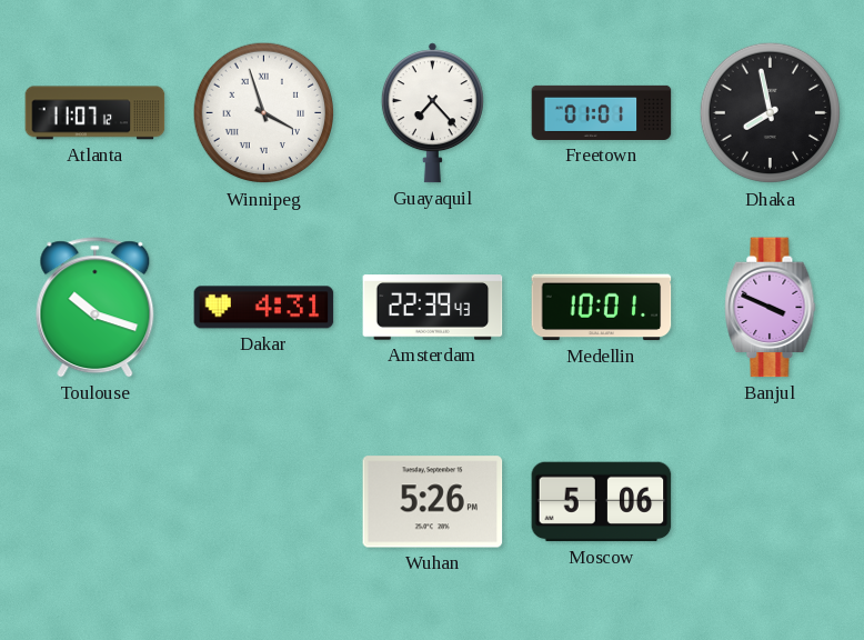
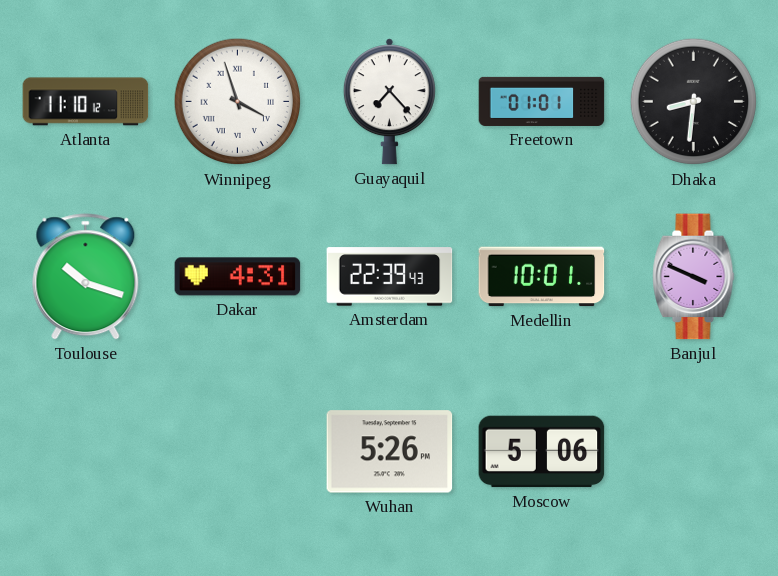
Atlanta: 11:07 -> 11:10
Dhaka: 7:58 -> 8:31
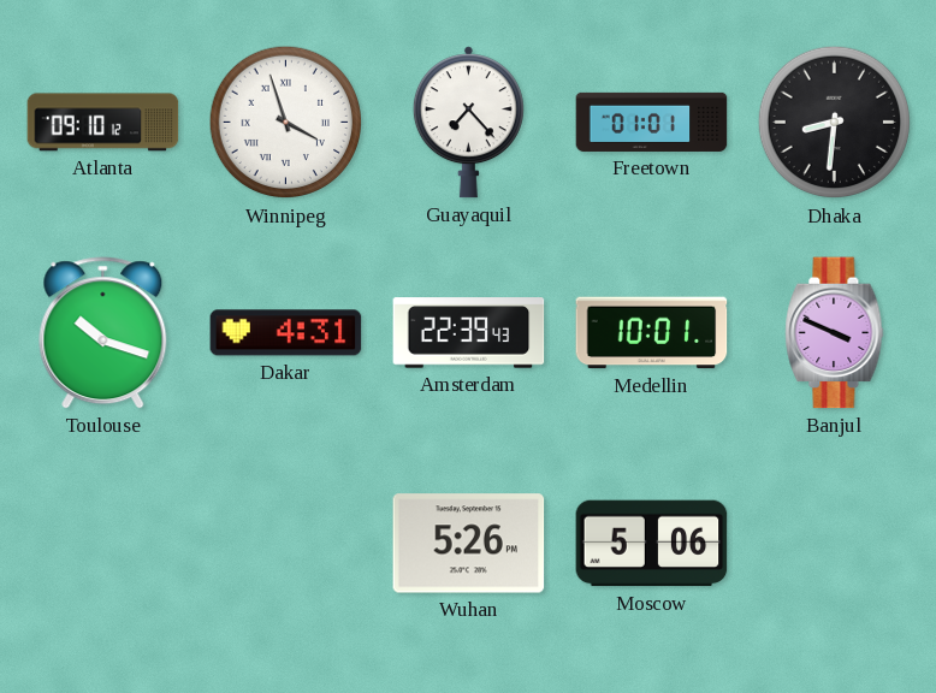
Atlanta: 11:10 -> 09:10
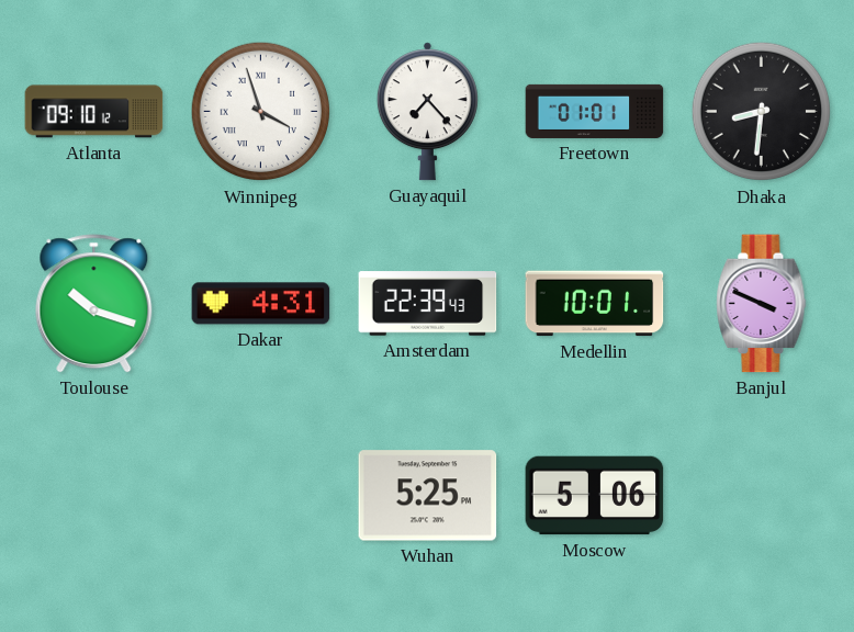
Wuhan: 5:26 -> 5:25
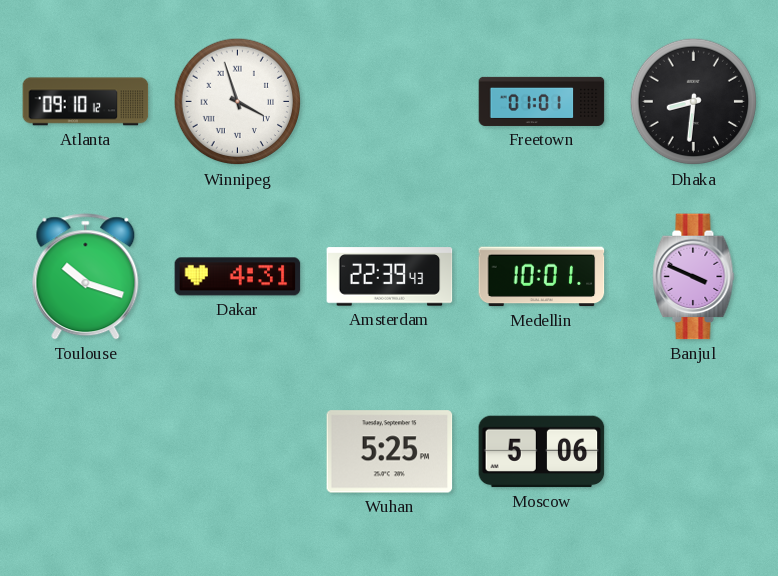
Guayaquil: 7:23 -> none
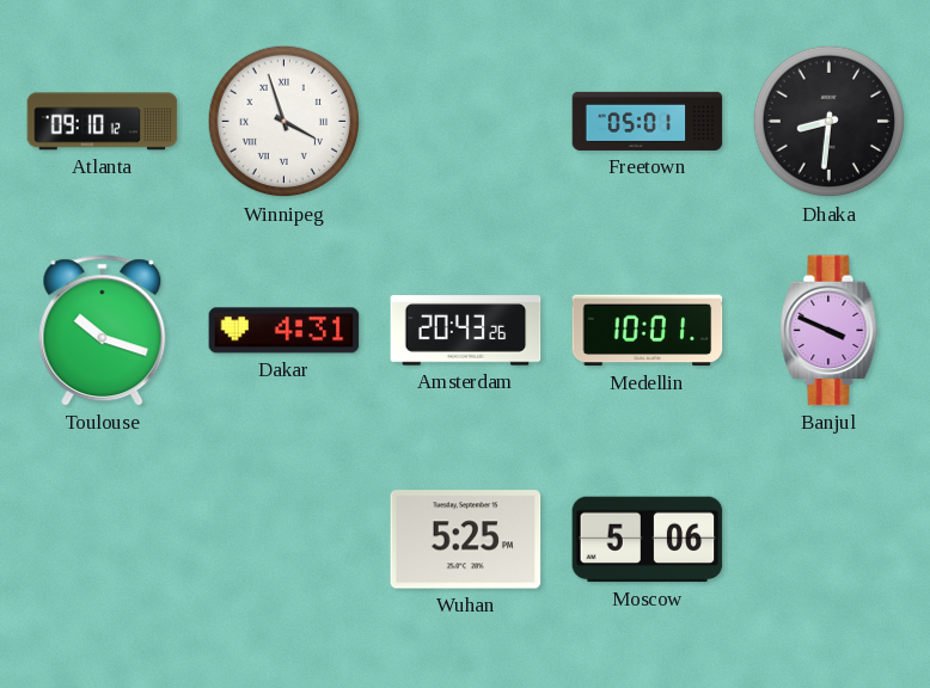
Freetown: 01:01 -> 05:01
Amsterdam: 22:39 -> 20:43
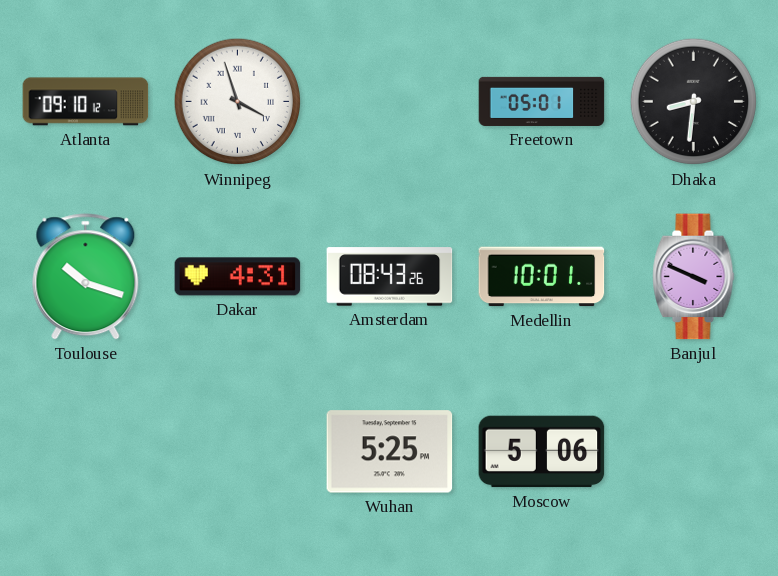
Amsterdam: 20:43 -> 08:43
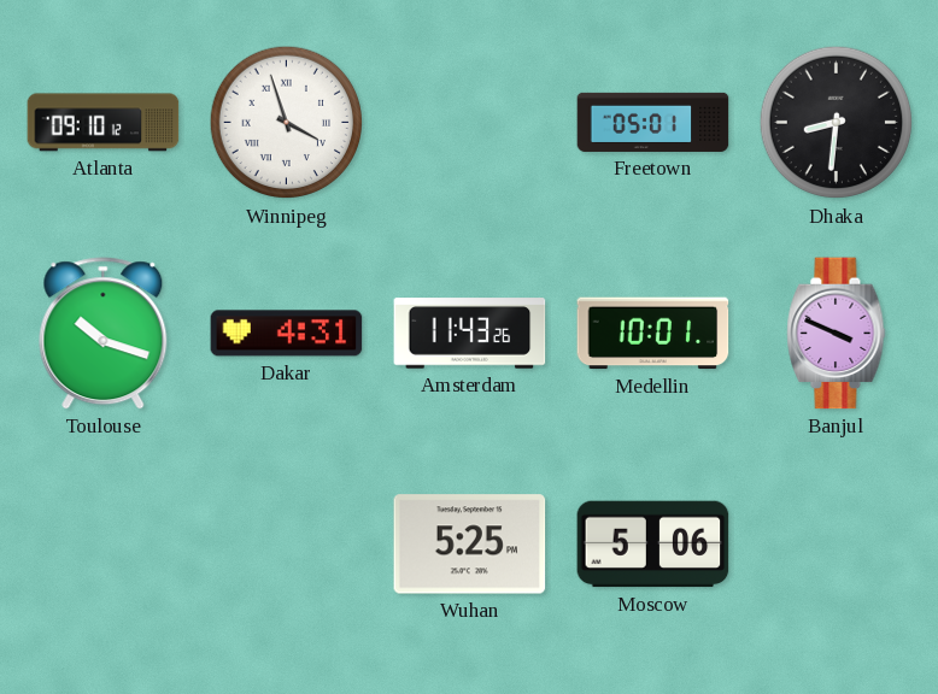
Amsterdam: 08:43 -> 11:43
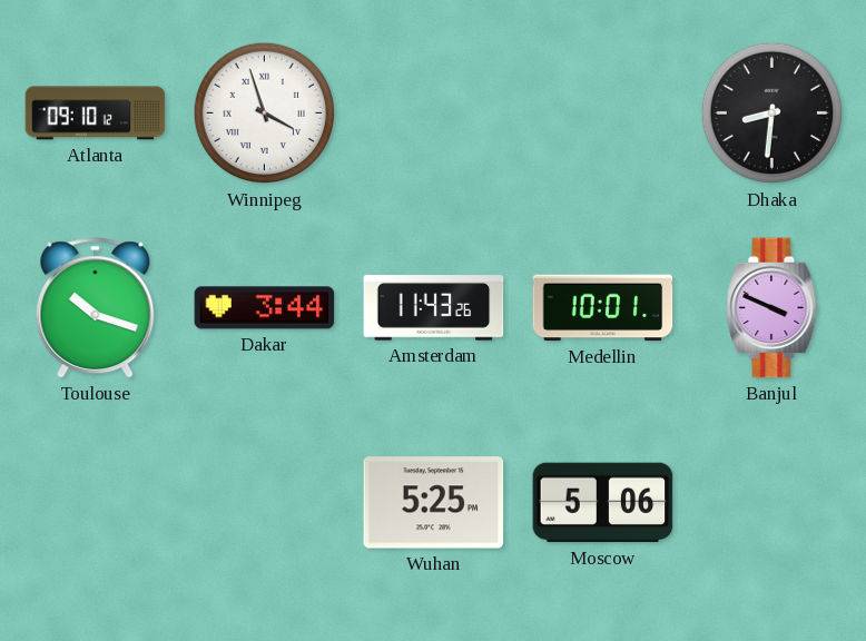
Freetown: 05:01 -> none
Dakar: 4:31 -> 3:44
